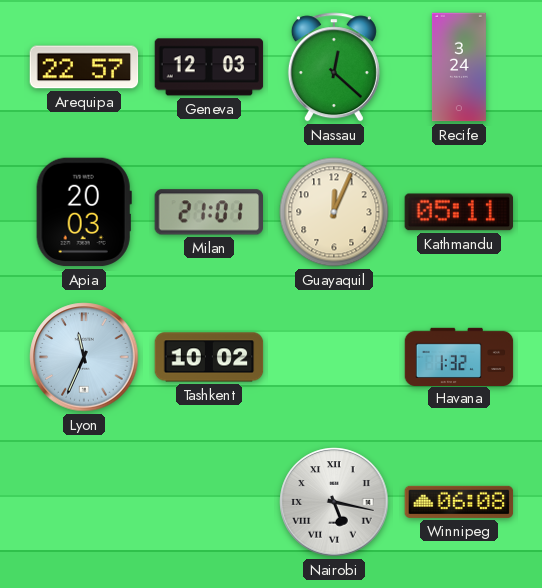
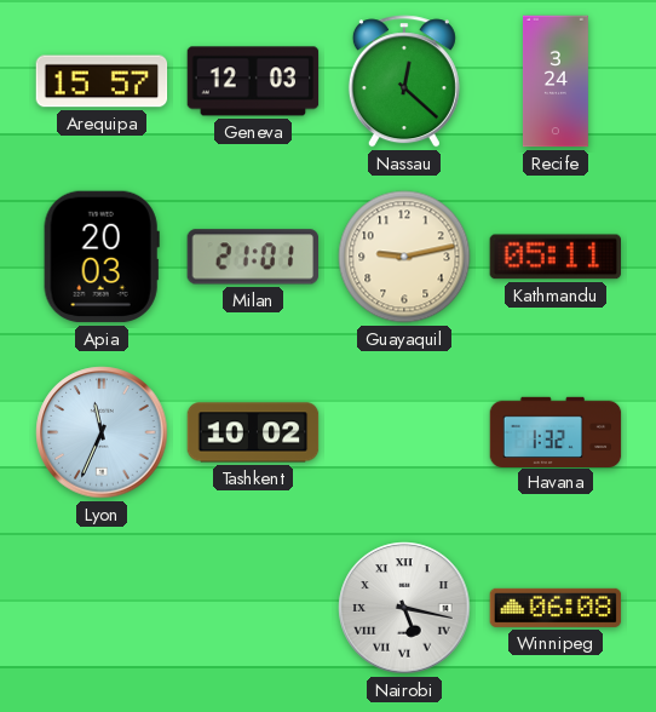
Arequipa: 22:57 -> 15:57
Guayaquil: 12:04 -> 9:13
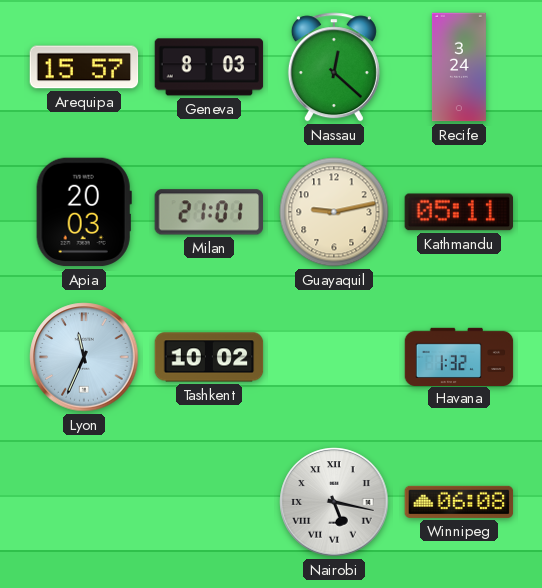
Geneva: 12:03 -> 8:03
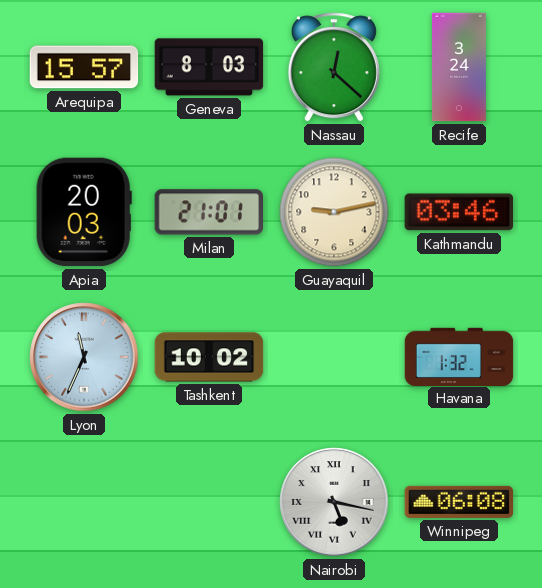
Kathmandu: 05:11 -> 03:46
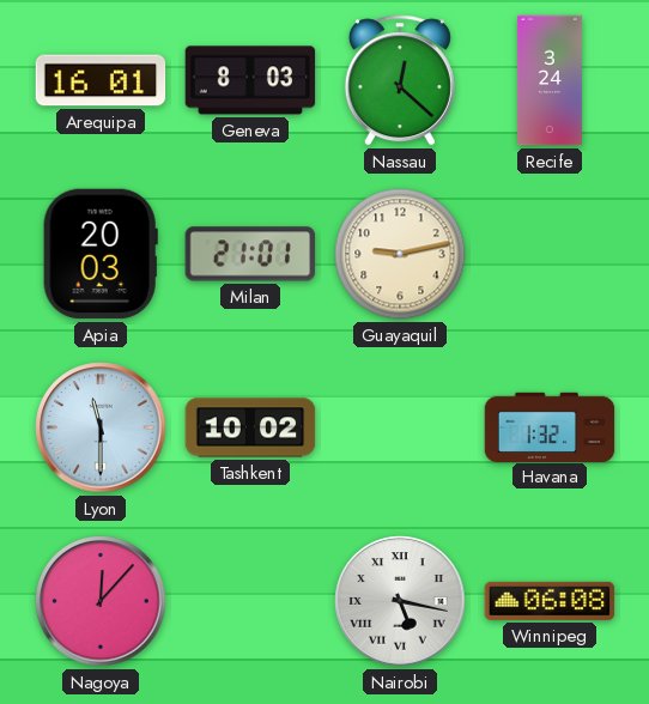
Arequipa: 15:57 -> 16:01
Kathmandu: 03:46 -> none
Lyon: 11:34 -> 11:30
Nagoya: none -> 12:07
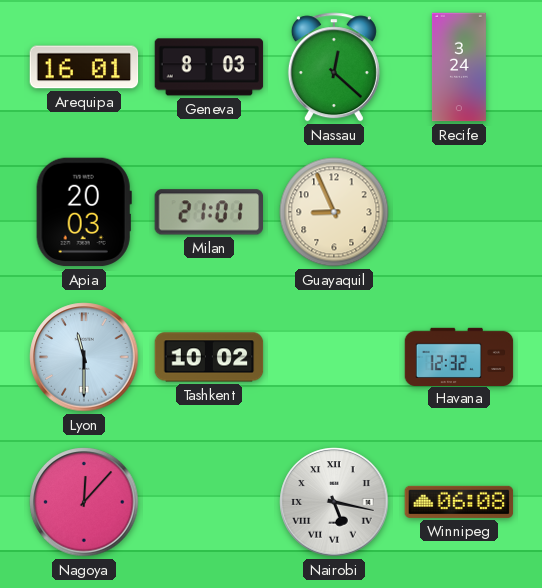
Guayaquil: 9:13 -> 8:56
Havana: 1:32 -> 12:32
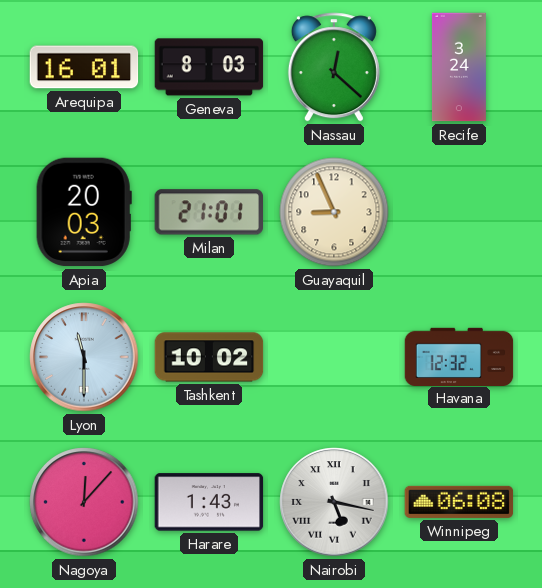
Harare: none -> 1:43
